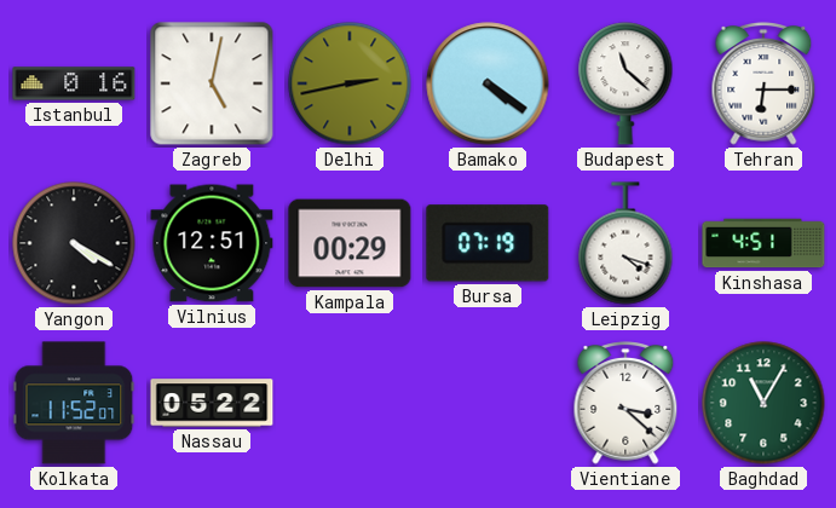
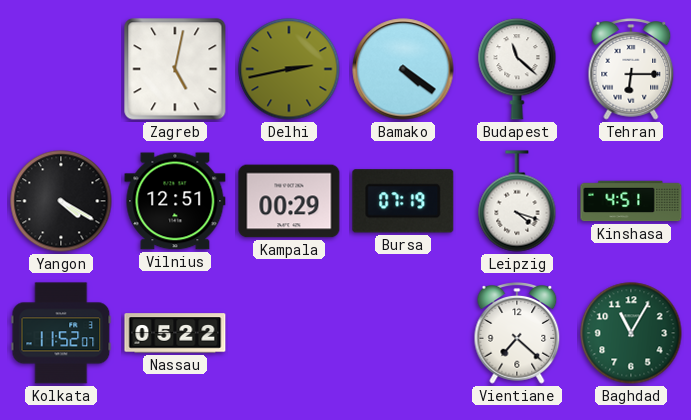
Istanbul: 0:16 -> none
Vientiane: 3:22 -> 7:22
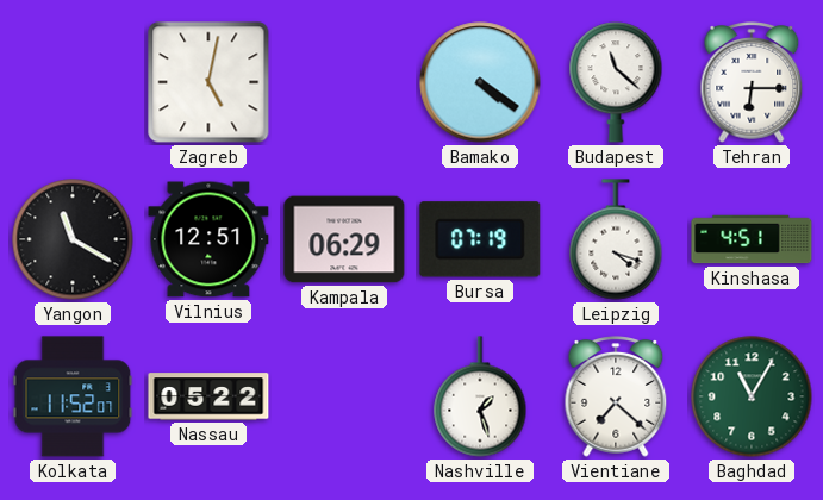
Delhi: 2:43 -> none
Yangon: 4:20 -> 11:20
Kampala: 00:29 -> 06:29
Nashville: none -> 1:27
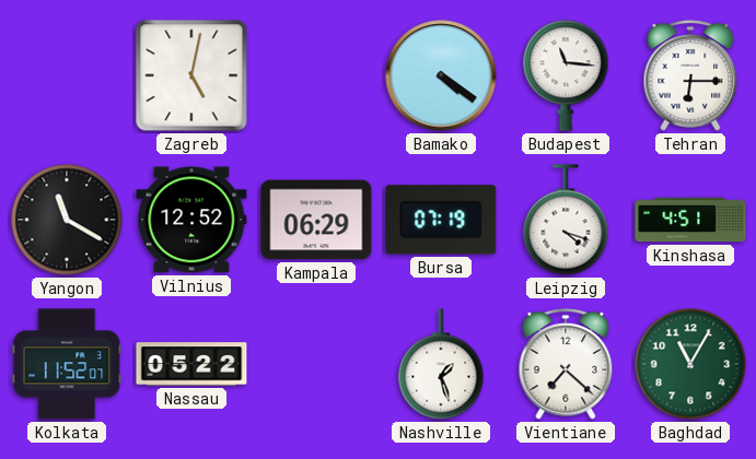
Budapest: 11:22 -> 11:16
Vilnius: 12:51 -> 12:52
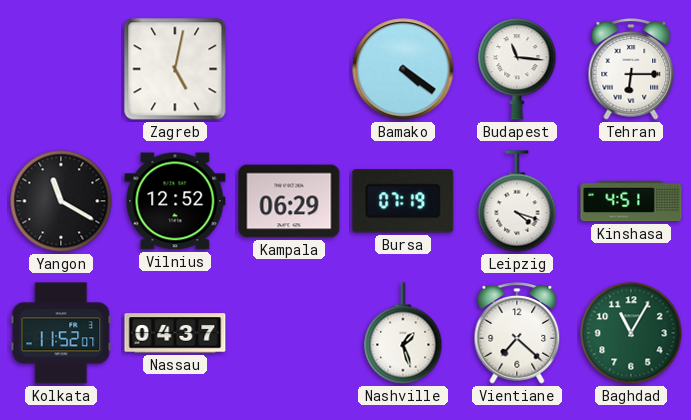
Nassau: 05:22 -> 04:37
